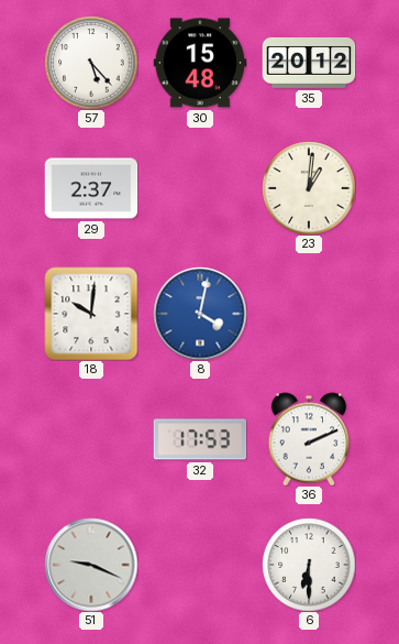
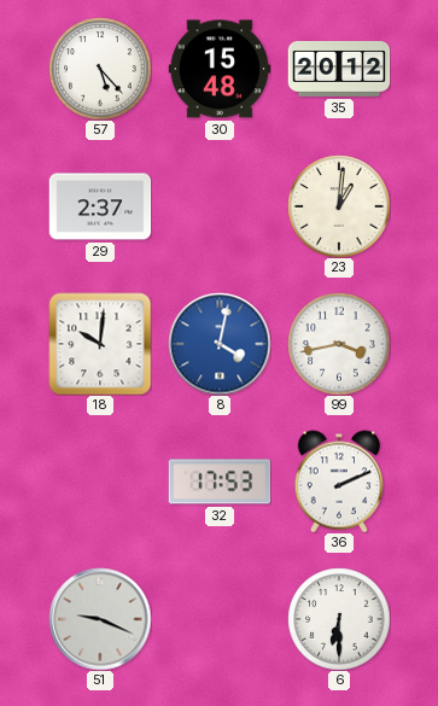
99: none -> 3:43
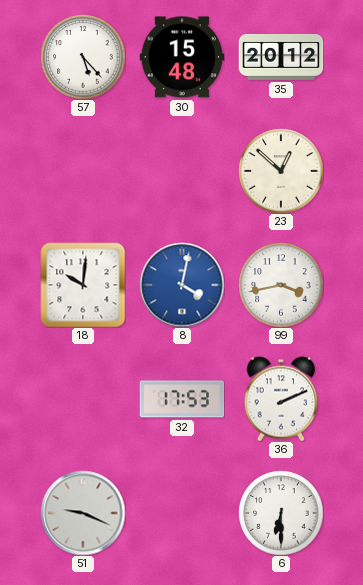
29: 2:37 -> none
23: 1:01 -> 12:52
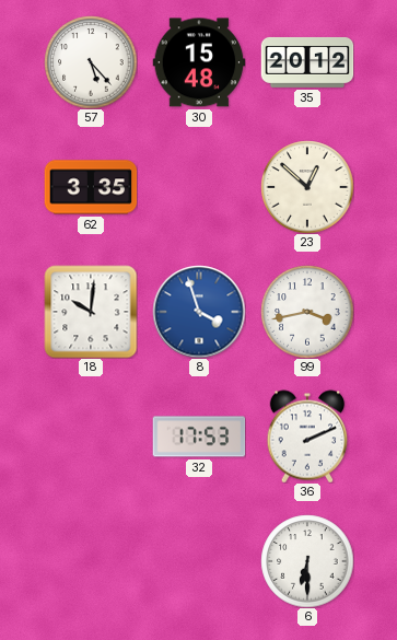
62: none -> 3:35
8: 4:02 -> 3:57
51: 9:19 -> none
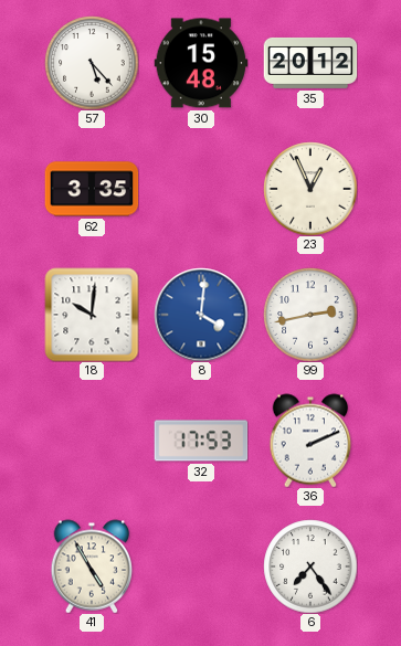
23: 12:52 -> 12:56
8: 3:57 -> 4:01
99: 3:43 -> 2:43
41: none -> 4:55
6: 6:30 -> 7:24
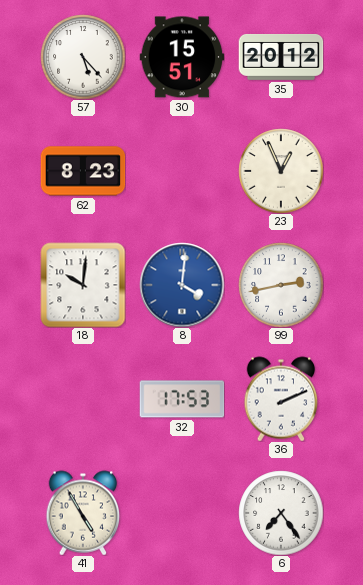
30: 15:48 -> 15:51
62: 3:35 -> 8:23
